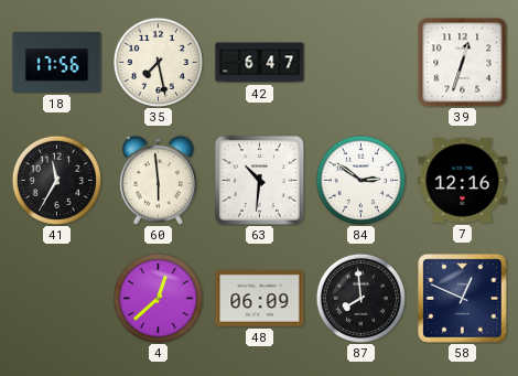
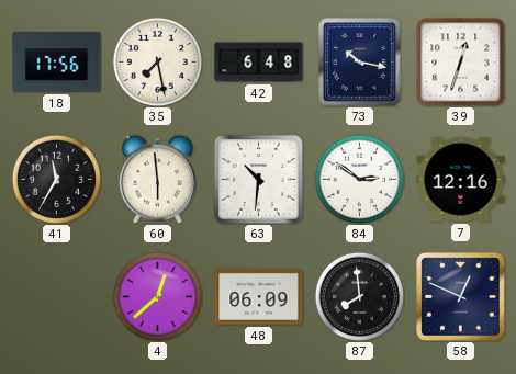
42: 6:47 -> 6:48
73: none -> 10:17
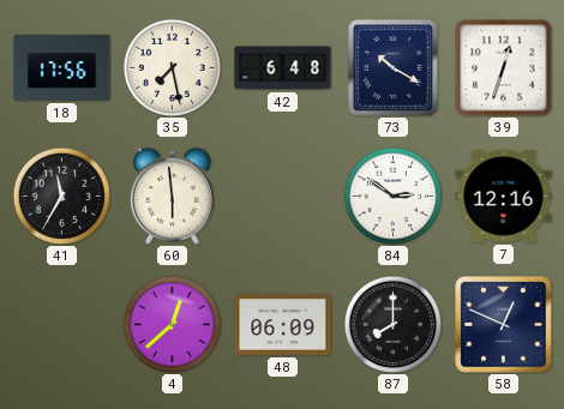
73: 10:17 -> 10:20
63: 10:31 -> none
87: 7:59 -> 8:00
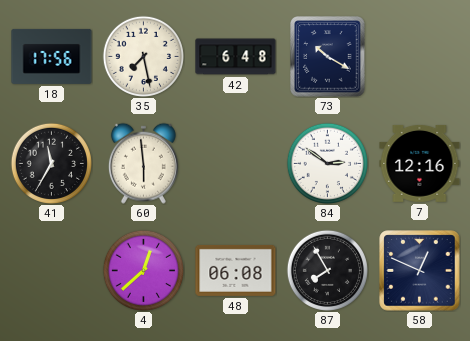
39: 12:33 -> none
48: 06:09 -> 06:08
87: 8:00 -> 7:55
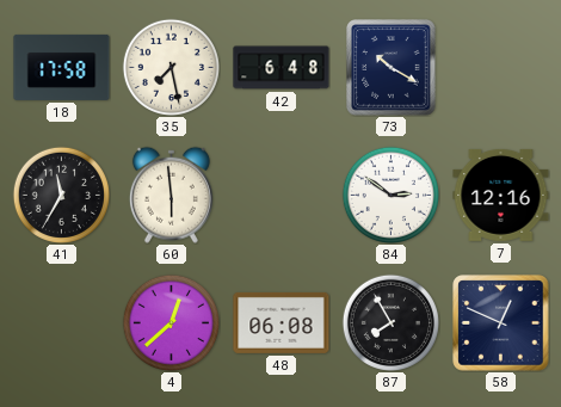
18: 17:56 -> 17:58
